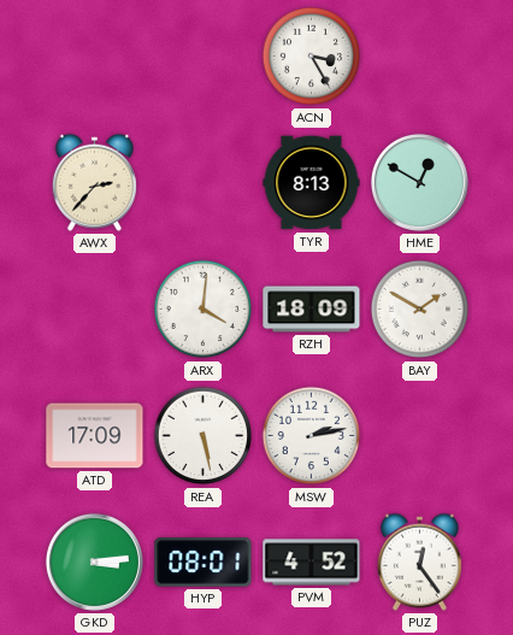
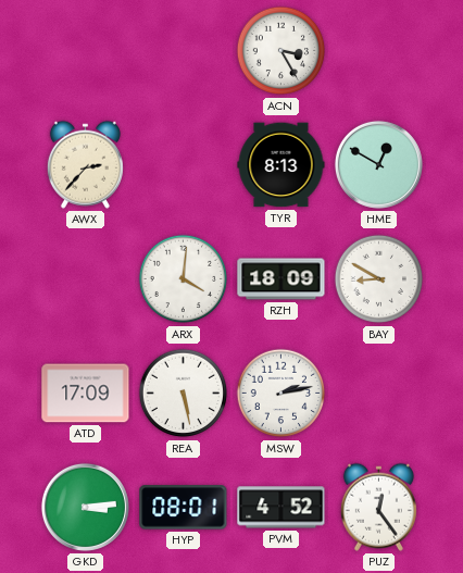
BAY: 1:50 -> 8:50
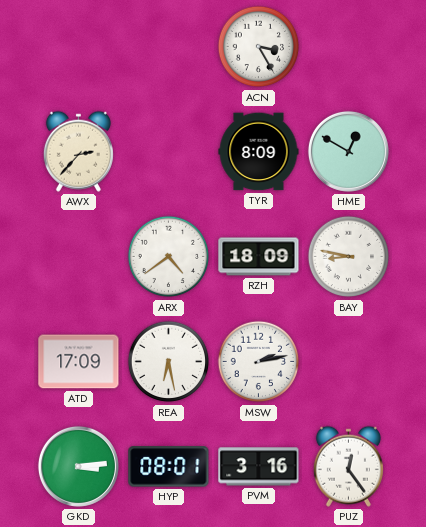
TYR: 8:13 -> 8:09
ARX: 4:01 -> 4:39
BAY: 8:50 -> 8:47
REA: 5:28 -> 6:28
PVM: 4:52 -> 3:16
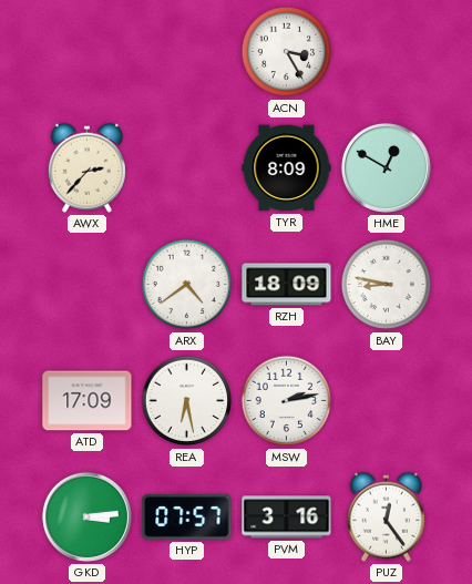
HYP: 08:01 -> 07:57
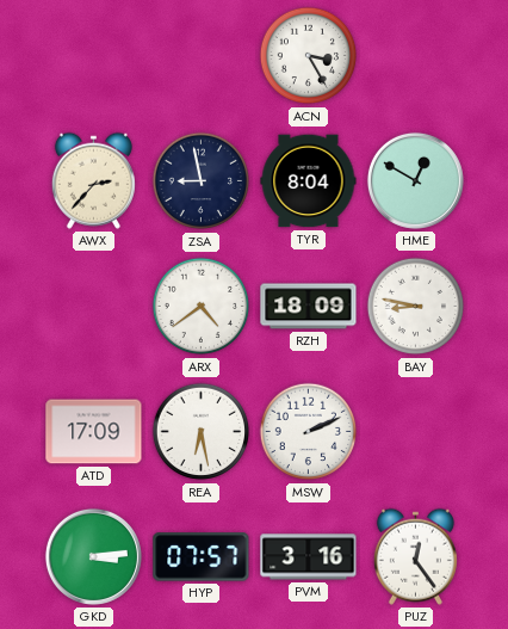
ZSA: none -> 8:58
TYR: 8:09 -> 8:04
MSW: 2:13 -> 2:11
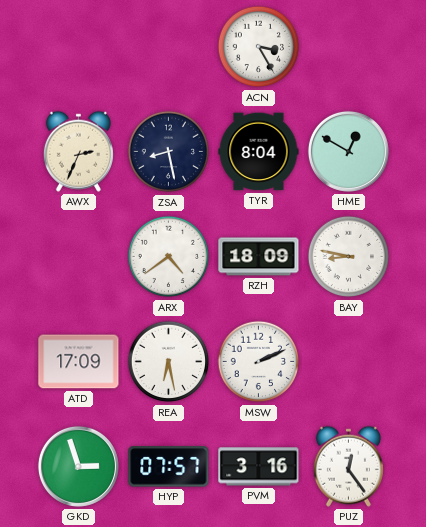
AWX: 2:37 -> 2:34
ZSA: 8:58 -> 8:28
GKD: 3:14 -> 2:57
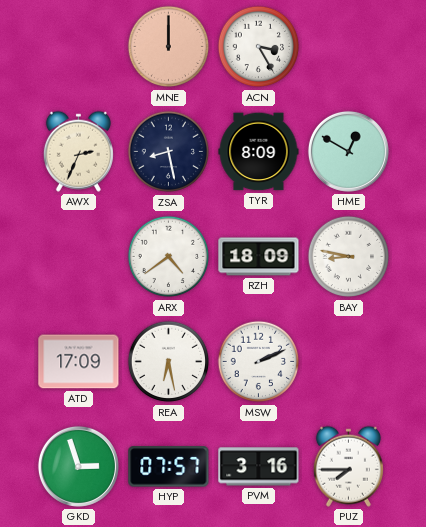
MNE: none -> 12:00
TYR: 8:04 -> 8:09
PUZ: 12:24 -> 7:45
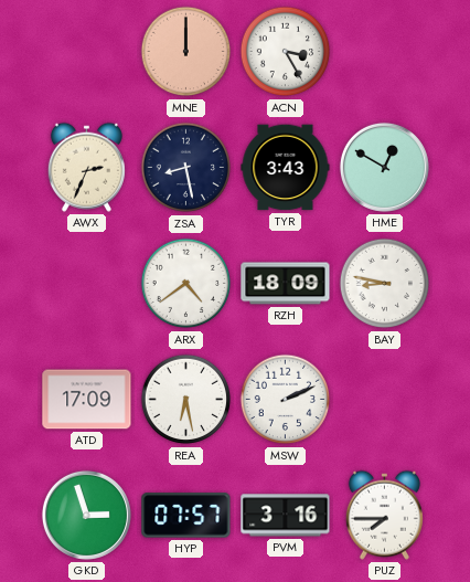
TYR: 8:09 -> 3:43
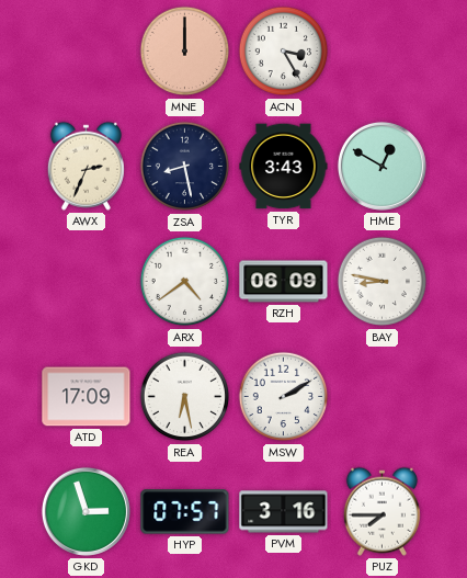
RZH: 18:09 -> 06:09
MSW: 2:11 -> 2:10
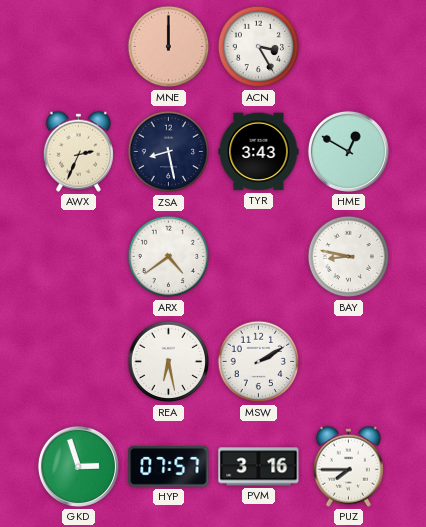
RZH: 06:09 -> none
ATD: 17:09 -> none
